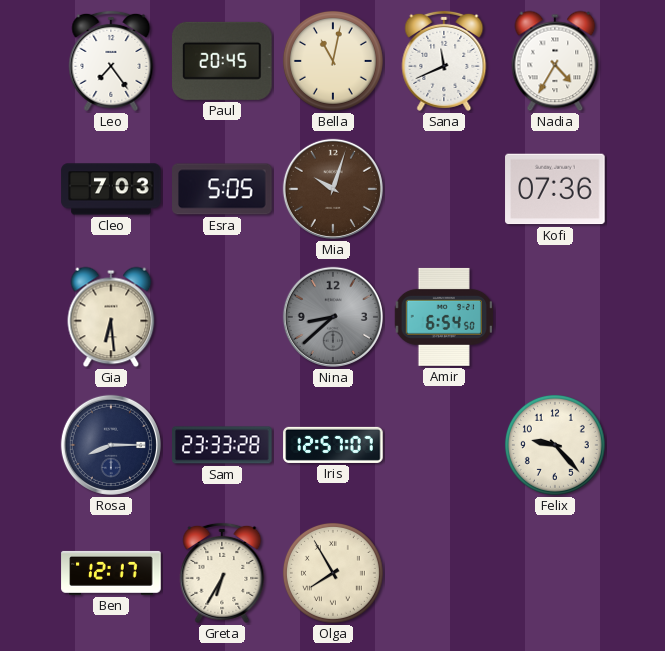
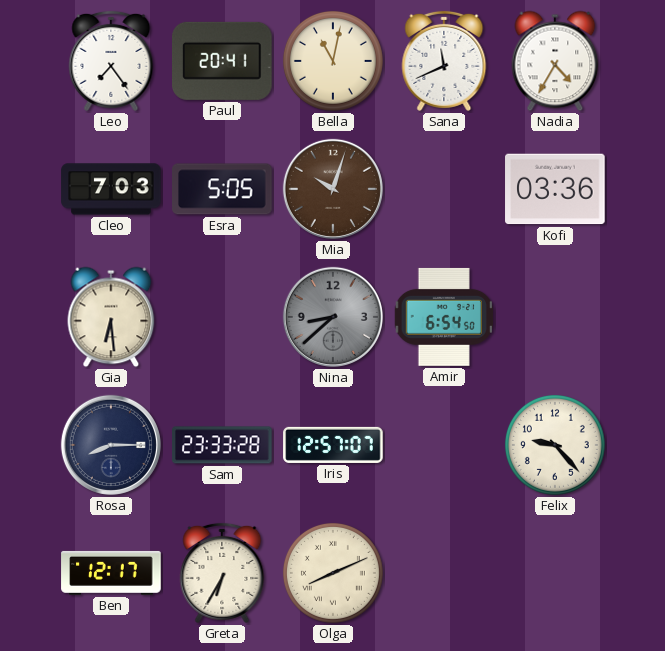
Paul: 20:45 -> 20:41
Kofi: 07:36 -> 03:36
Olga: 7:55 -> 8:11
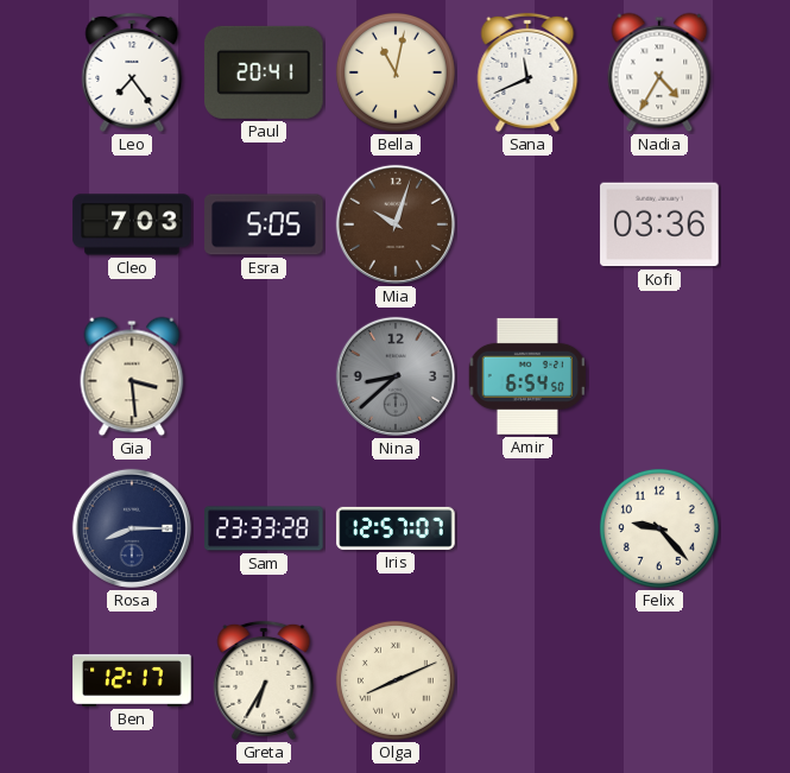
Gia: 6:29 -> 3:29
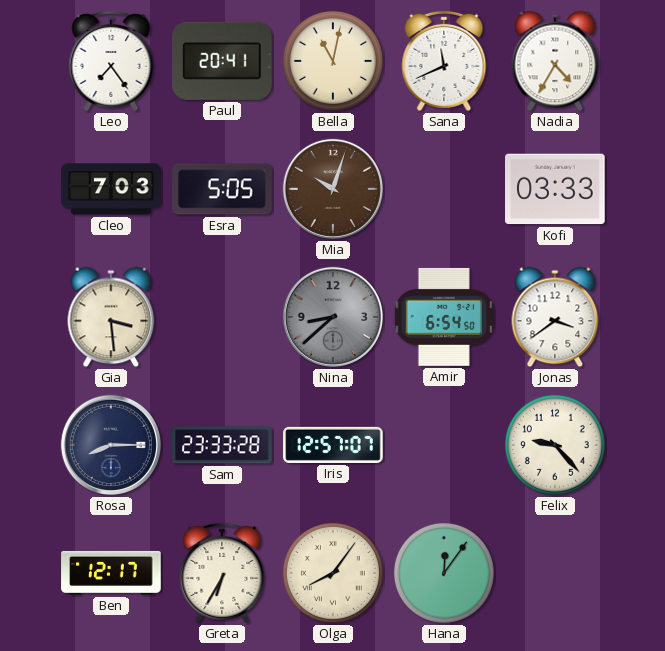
Kofi: 03:36 -> 03:33
Jonas: none -> 3:39
Olga: 8:11 -> 8:06
Hana: none -> 12:06
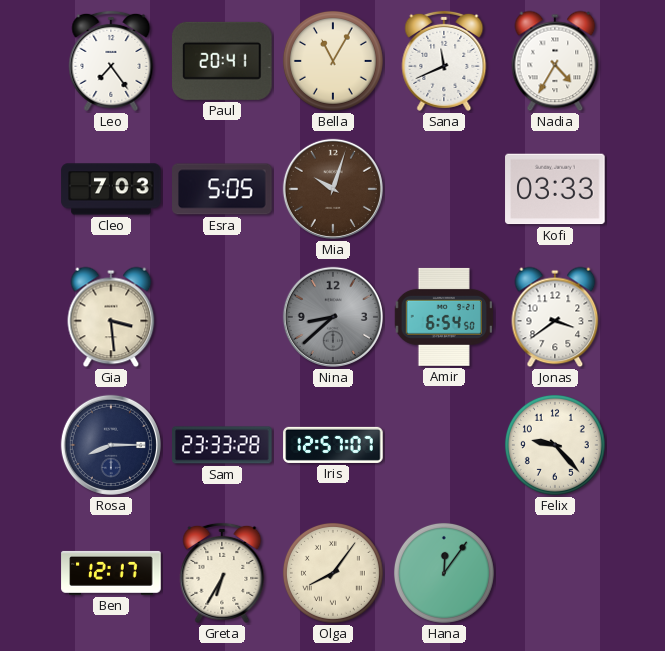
Bella: 11:02 -> 11:05
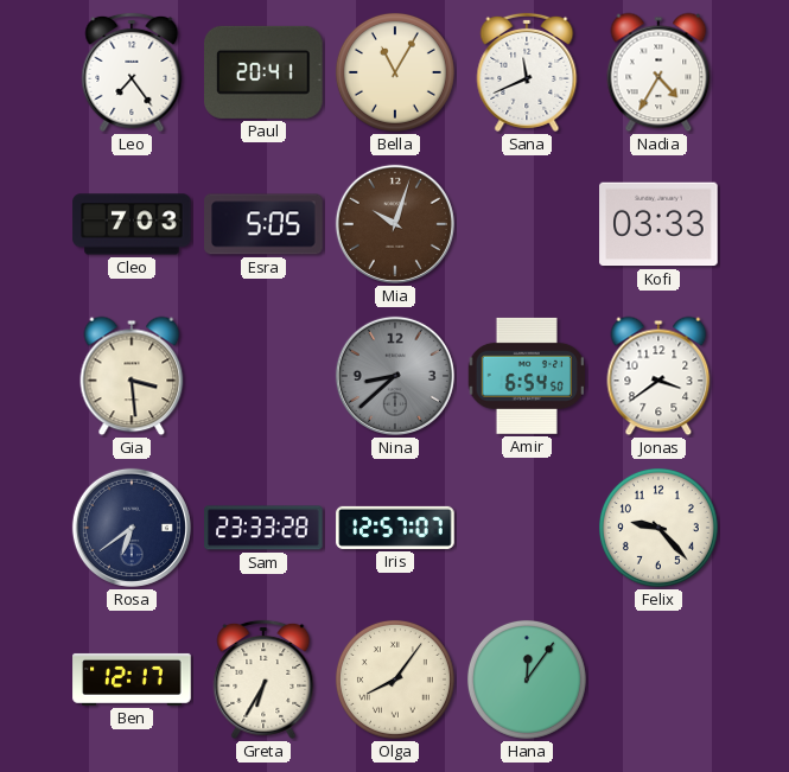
Rosa: 8:15 -> 6:39
